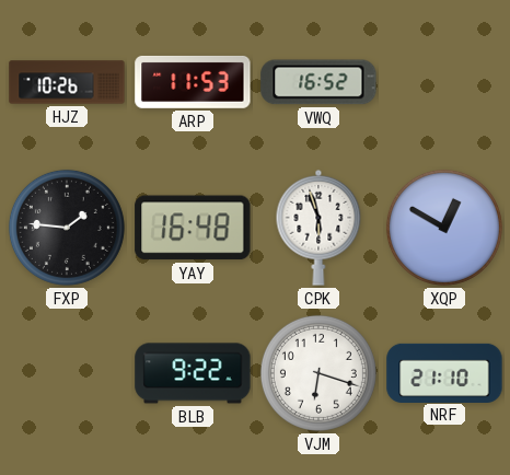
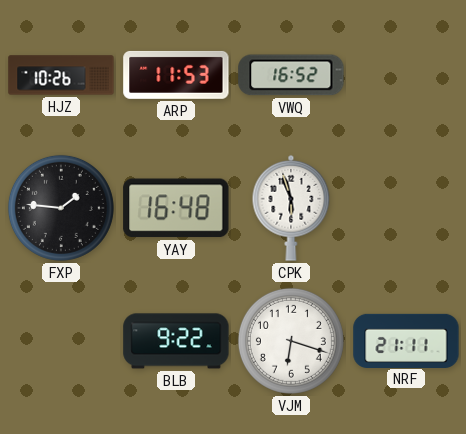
XQP: 12:50 -> none
NRF: 21:10 -> 21:11
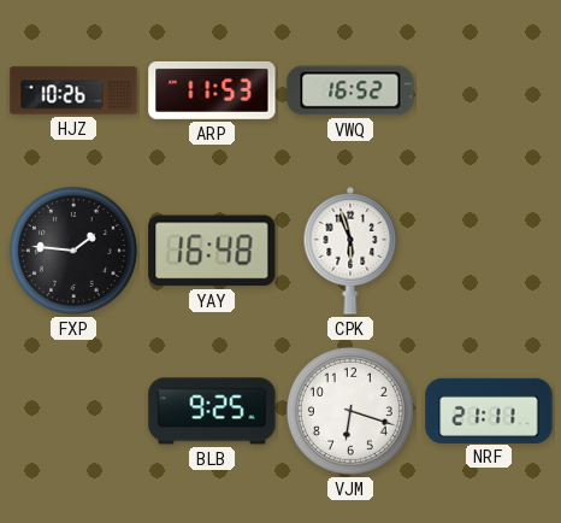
BLB: 9:22 -> 9:25
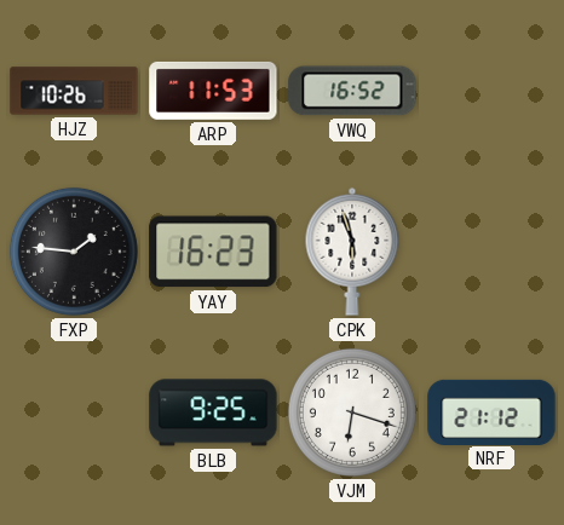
YAY: 16:48 -> 16:23
NRF: 21:11 -> 21:12
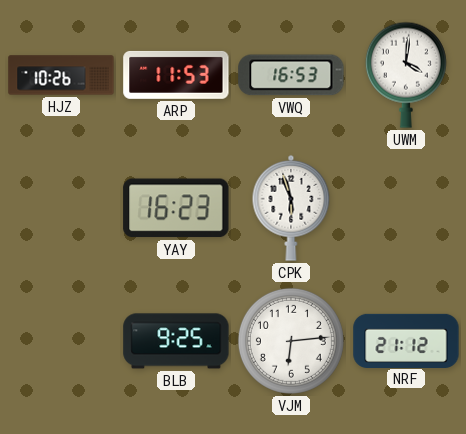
VWQ: 16:52 -> 16:53
UWM: none -> 4:01
FXP: 1:46 -> none
VJM: 6:18 -> 6:14
